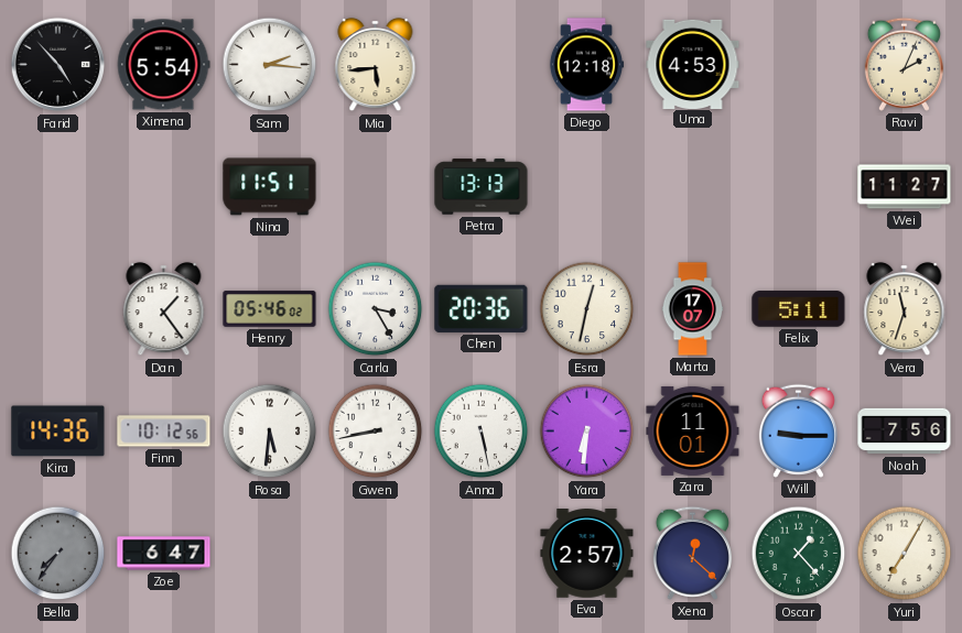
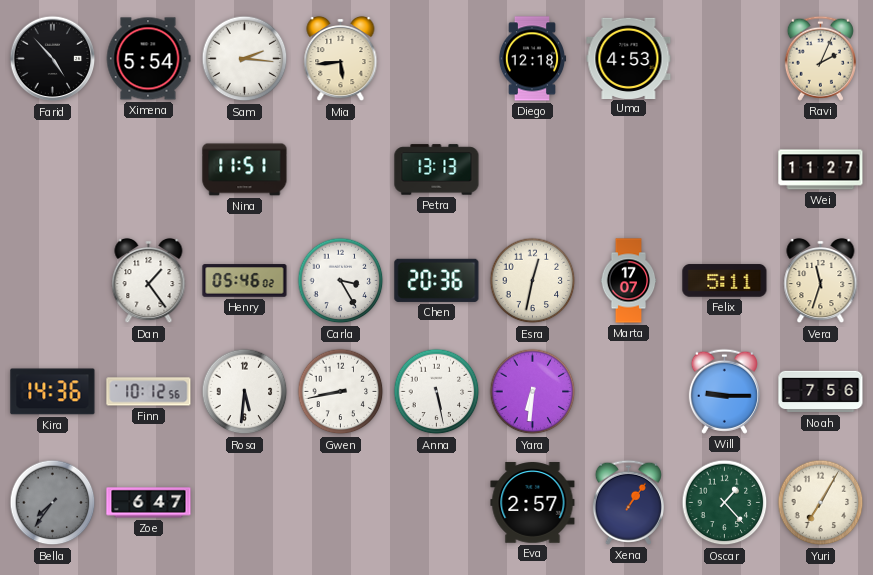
Zara: 11:01 -> none
Xena: 12:22 -> 1:06
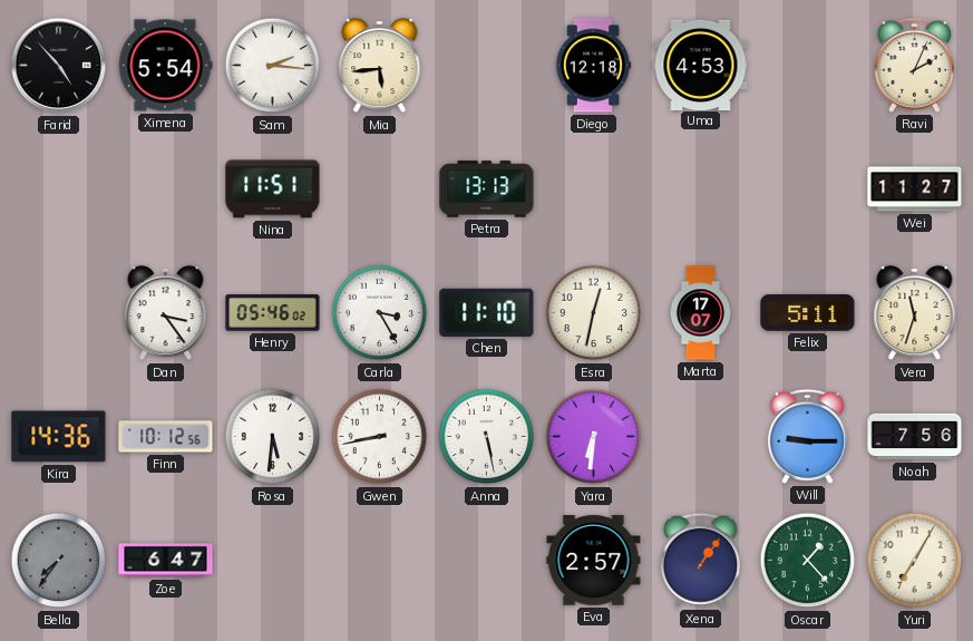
Dan: 1:24 -> 3:24
Chen: 20:36 -> 11:10
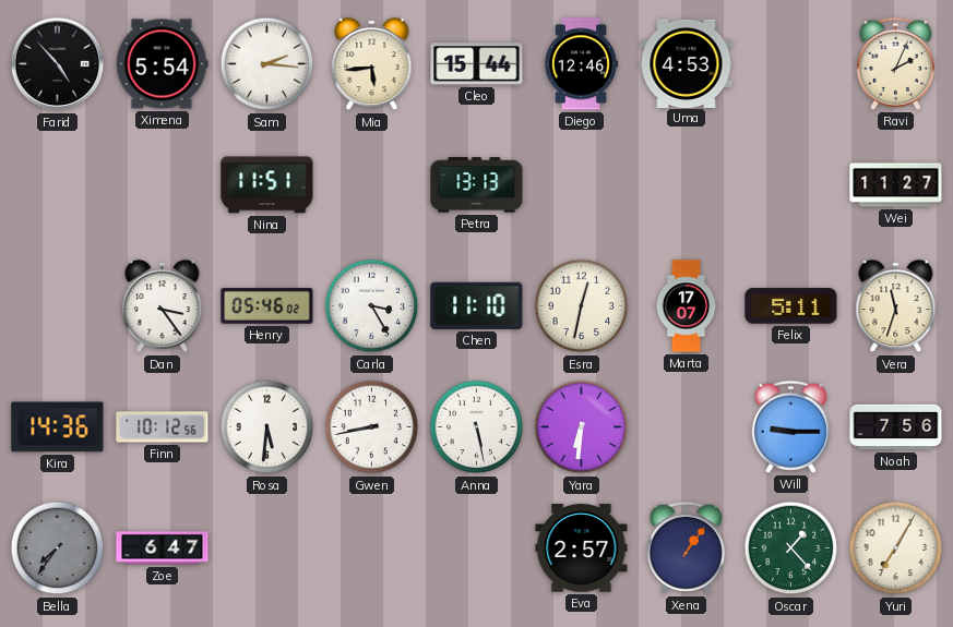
Cleo: none -> 15:44
Diego: 12:18 -> 12:46
